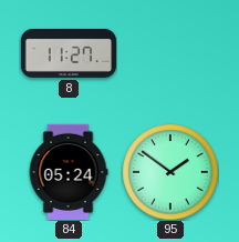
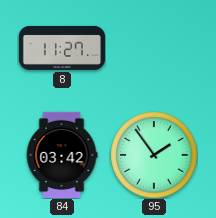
84: 05:24 -> 03:42
95: 1:51 -> 1:54
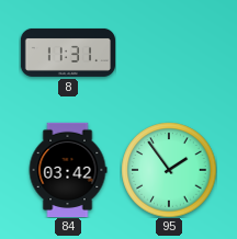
8: 11:27 -> 11:31
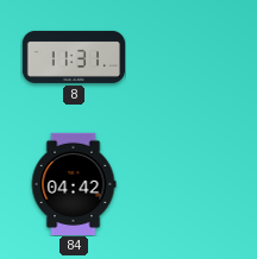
84: 03:42 -> 04:42
95: 1:54 -> none
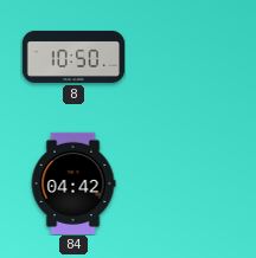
8: 11:31 -> 10:50
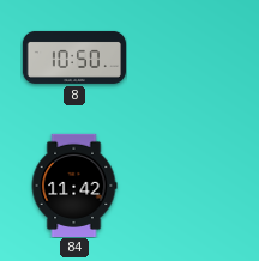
84: 04:42 -> 11:42
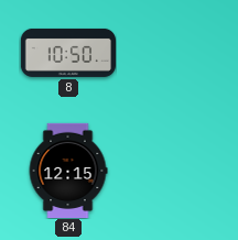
84: 11:42 -> 12:15
